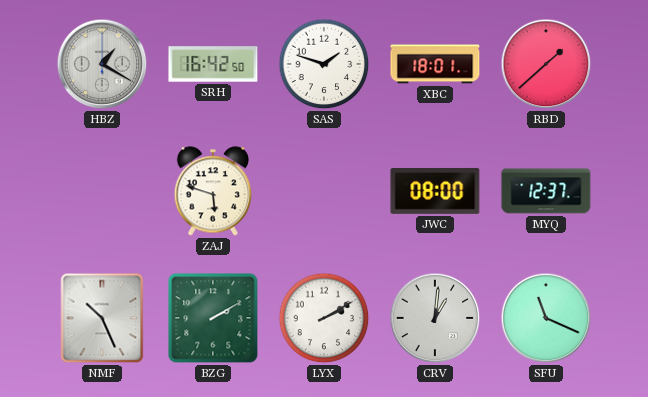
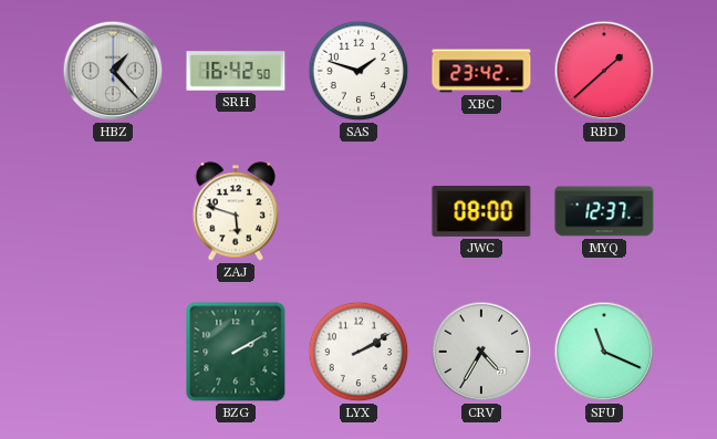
HBZ: 1:20 -> 1:23
XBC: 18:01 -> 23:42
NMF: 10:26 -> none
CRV: 1:01 -> 4:35
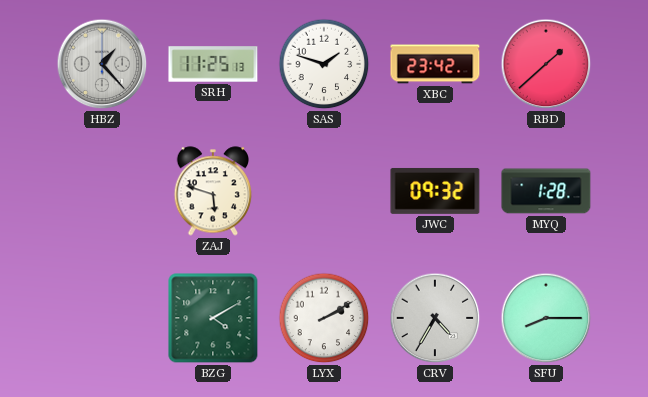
SRH: 16:42 -> 11:25
JWC: 08:00 -> 09:32
MYQ: 12:37 -> 1:28
BZG: 2:10 -> 4:10
SFU: 11:19 -> 8:15
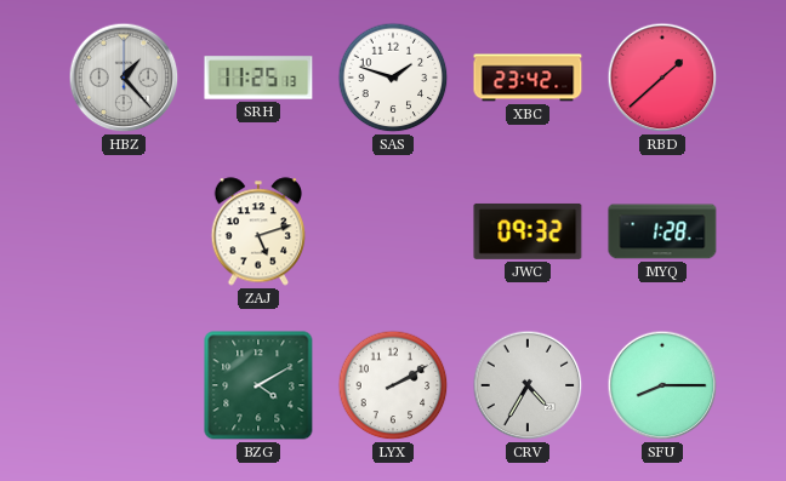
ZAJ: 5:48 -> 5:12
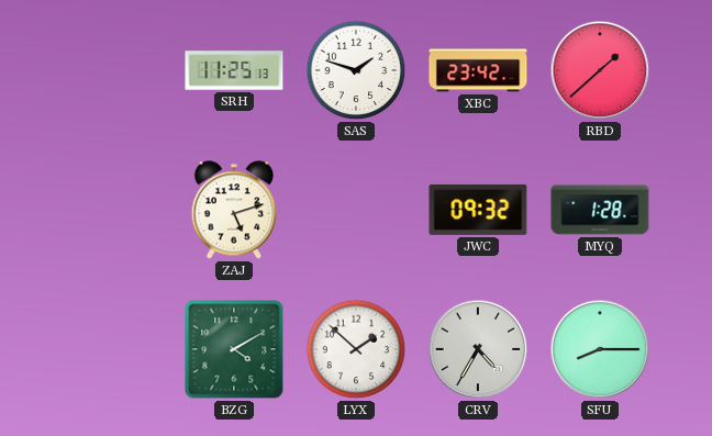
HBZ: 1:23 -> none
LYX: 2:10 -> 1:52
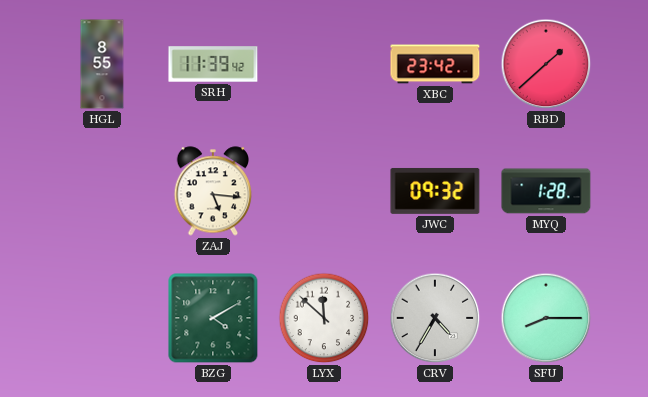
HGL: none -> 8:55
SRH: 11:25 -> 11:39
SAS: 1:48 -> none
ZAJ: 5:12 -> 5:16
LYX: 1:52 -> 11:52
